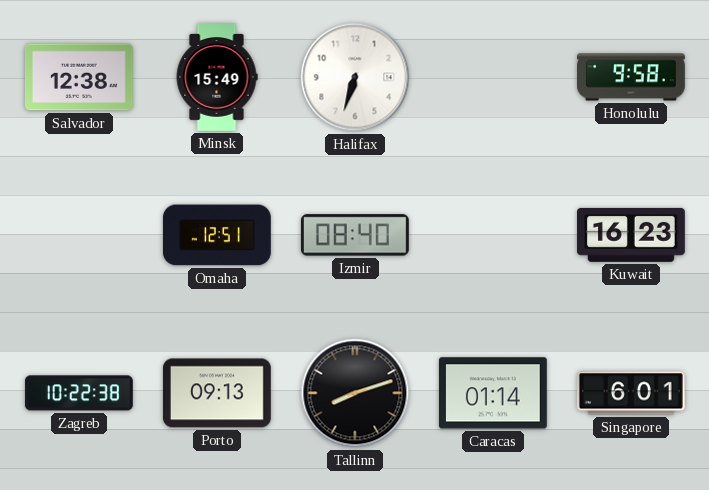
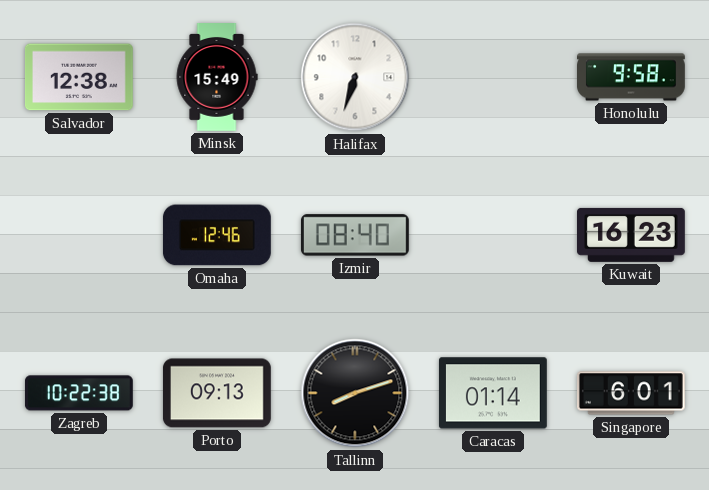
Omaha: 12:51 -> 12:46
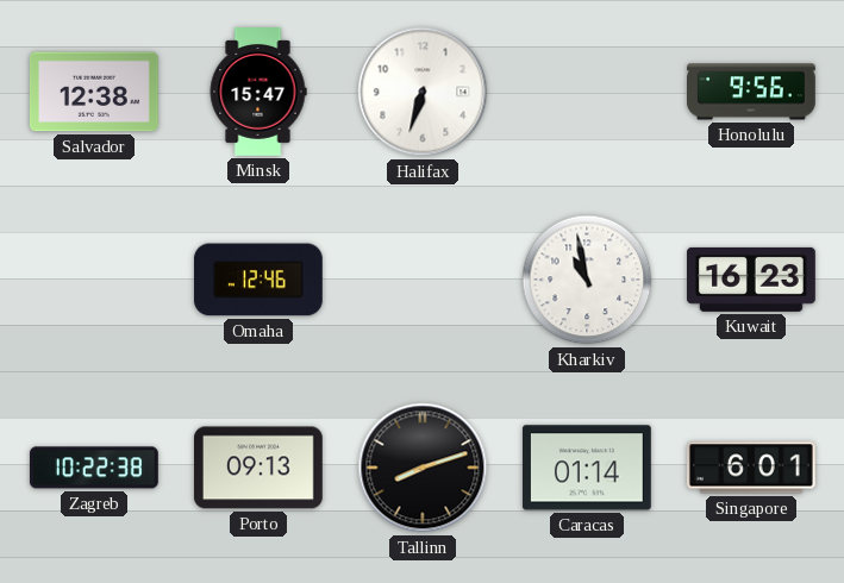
Minsk: 15:49 -> 15:47
Honolulu: 9:58 -> 9:56
Izmir: 08:40 -> none
Kharkiv: none -> 10:58
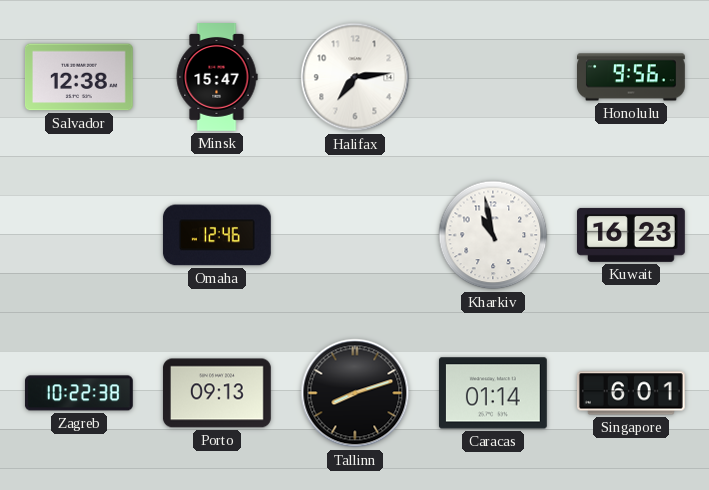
Halifax: 6:33 -> 7:14
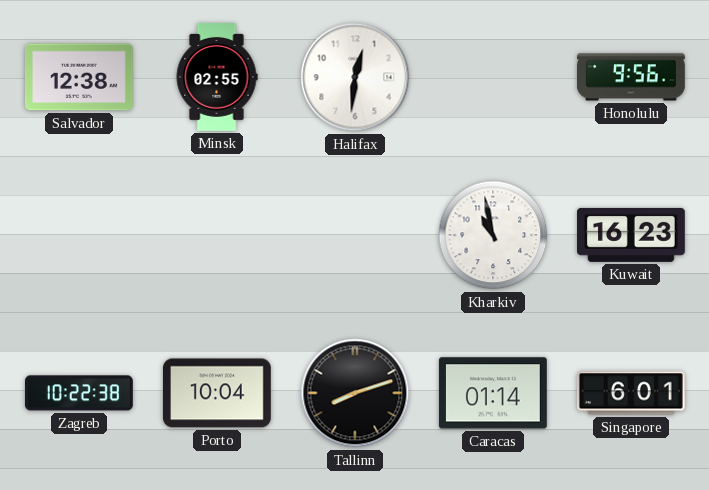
Minsk: 15:47 -> 02:55
Halifax: 7:14 -> 12:31
Omaha: 12:46 -> none
Porto: 09:13 -> 10:04
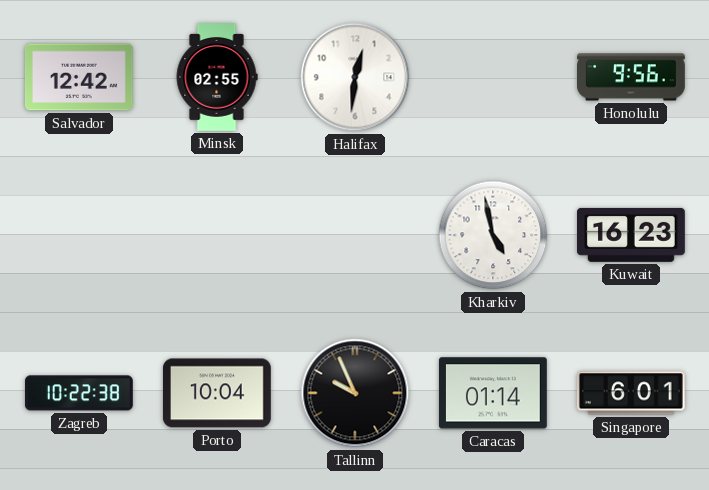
Salvador: 12:38 -> 12:42
Kharkiv: 10:58 -> 4:58
Tallinn: 8:12 -> 9:56
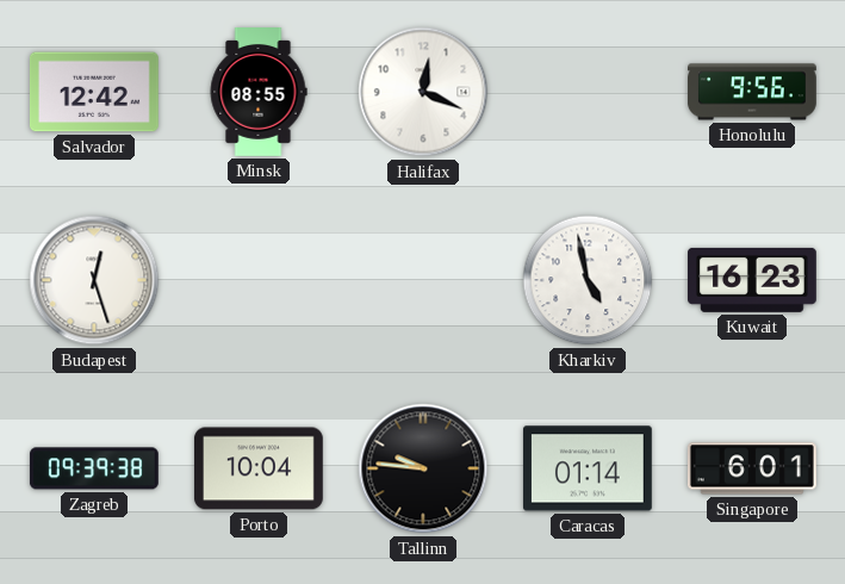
Minsk: 02:55 -> 08:55
Halifax: 12:31 -> 12:19
Budapest: none -> 12:27
Zagreb: 10:22 -> 09:39
Tallinn: 9:56 -> 9:46
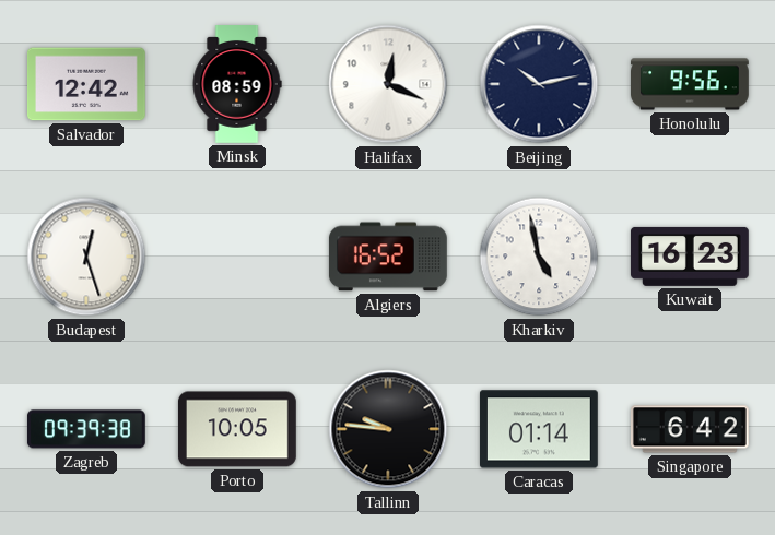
Minsk: 08:55 -> 08:59
Beijing: none -> 10:13
Algiers: none -> 16:52
Porto: 10:04 -> 10:05
Singapore: 6:01 -> 6:42
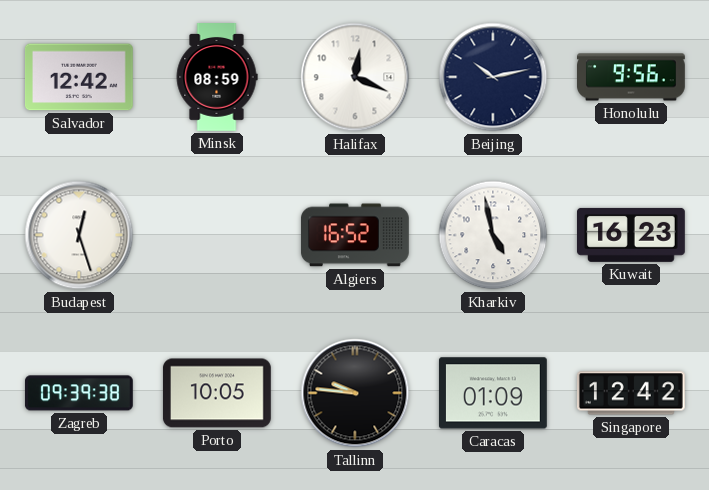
Caracas: 01:14 -> 01:09
Singapore: 6:42 -> 12:42
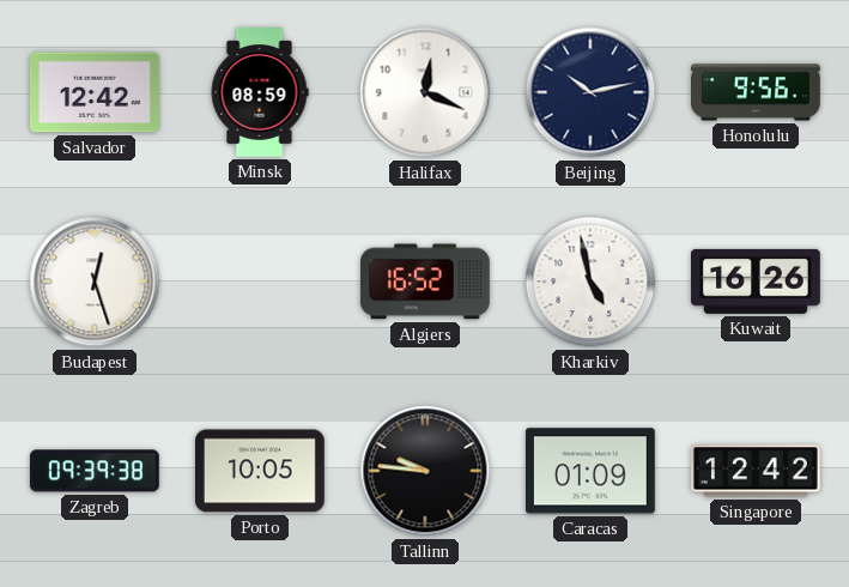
Kuwait: 16:23 -> 16:26
